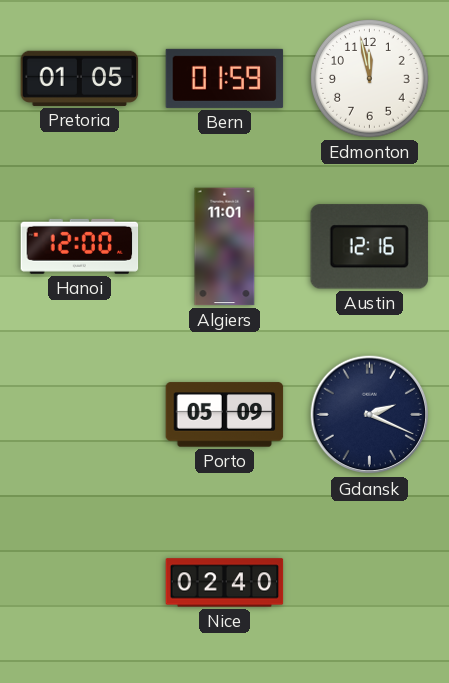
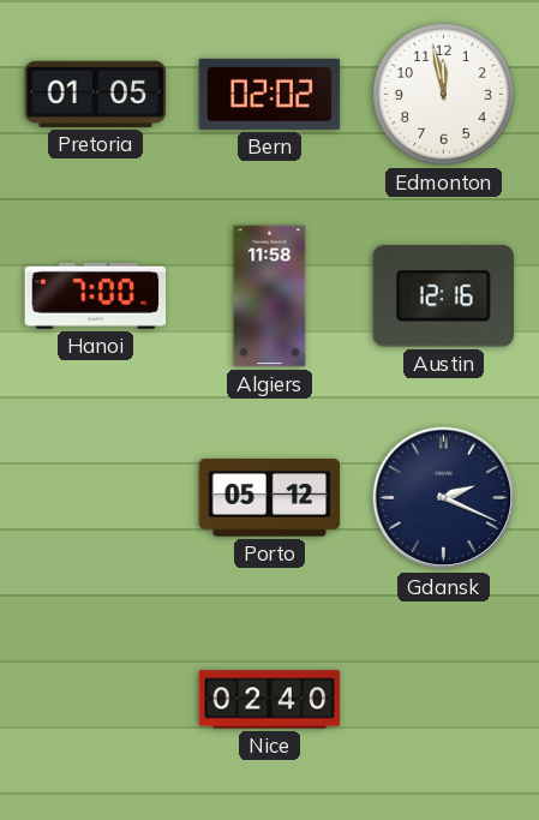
Bern: 01:59 -> 02:02
Hanoi: 12:00 -> 7:00
Algiers: 11:01 -> 11:58
Porto: 05:09 -> 05:12
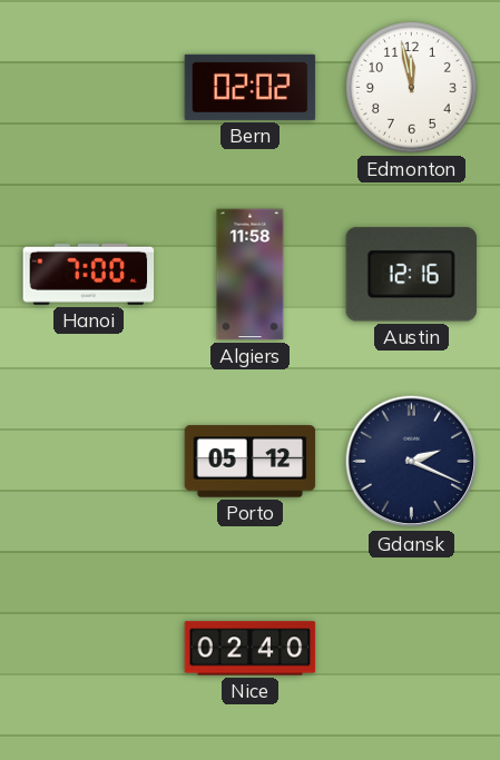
Pretoria: 01:05 -> none
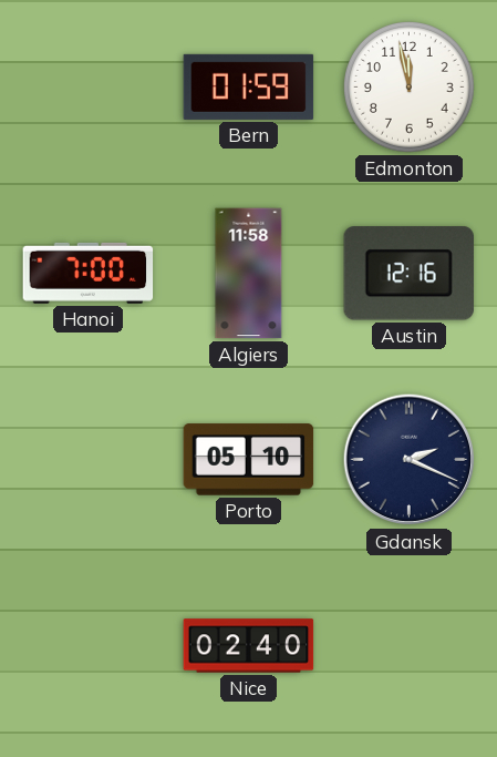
Bern: 02:02 -> 01:59
Porto: 05:12 -> 05:10
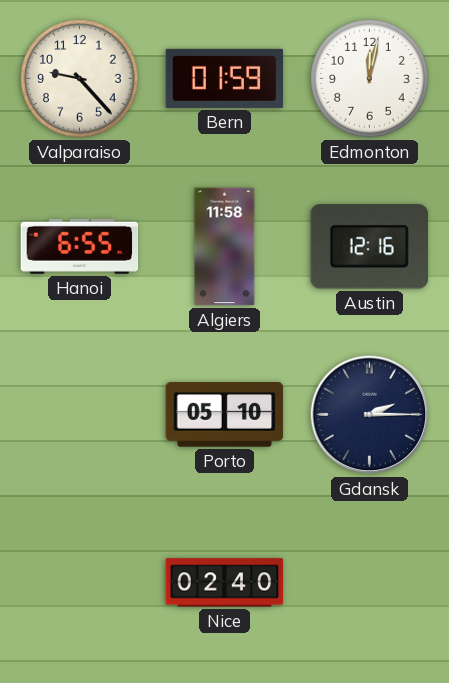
Valparaiso: none -> 9:23
Edmonton: 11:58 -> 12:02
Hanoi: 7:00 -> 6:55
Gdansk: 2:19 -> 2:15
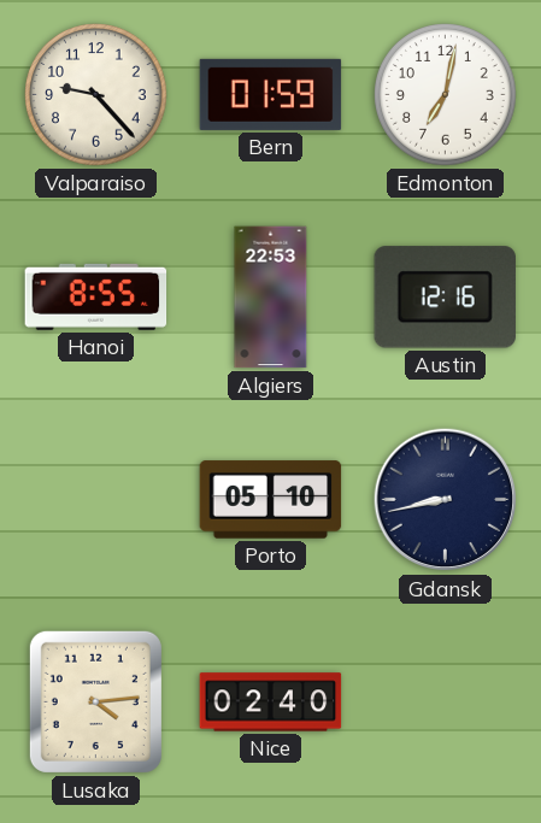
Edmonton: 12:02 -> 7:02
Hanoi: 6:55 -> 8:55
Algiers: 11:58 -> 22:53
Gdansk: 2:15 -> 8:43
Lusaka: none -> 4:14
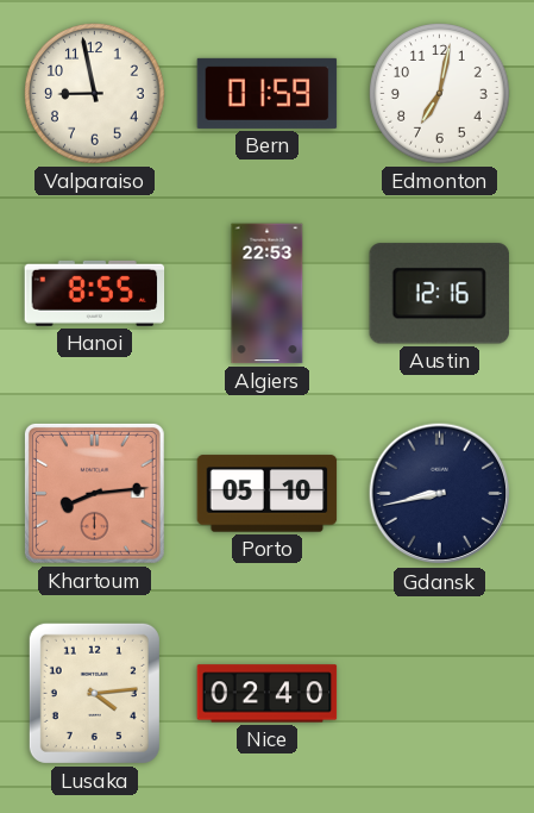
Valparaiso: 9:23 -> 8:58
Khartoum: none -> 8:14
